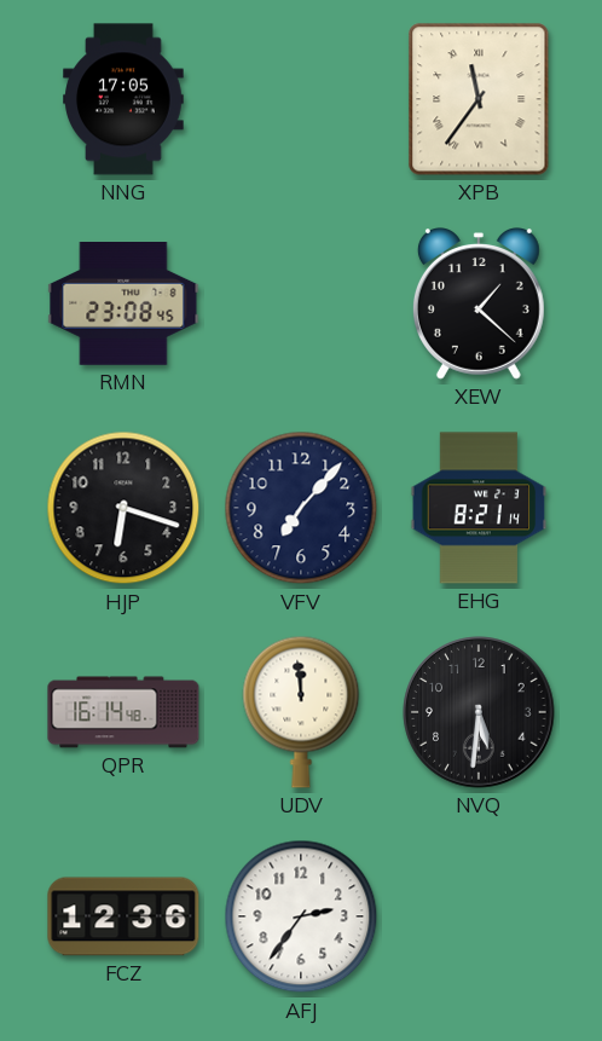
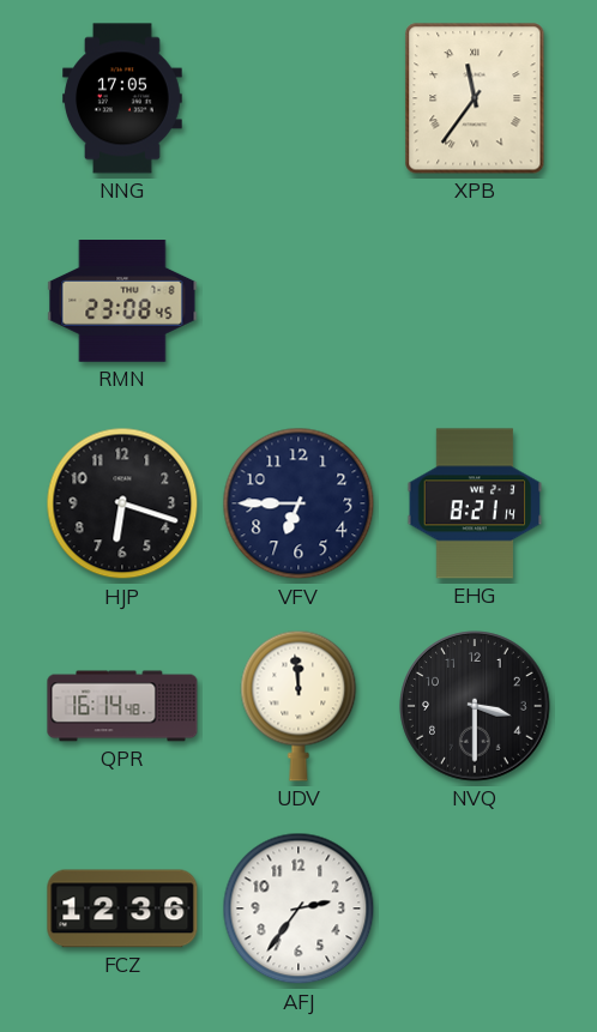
XEW: 1:22 -> none
VFV: 7:07 -> 6:45
NVQ: 5:31 -> 3:30
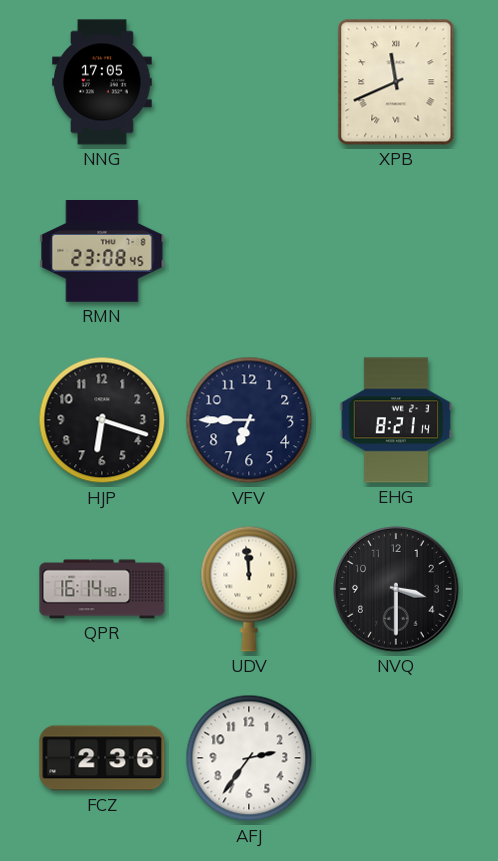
XPB: 11:36 -> 11:41
FCZ: 12:36 -> 2:36
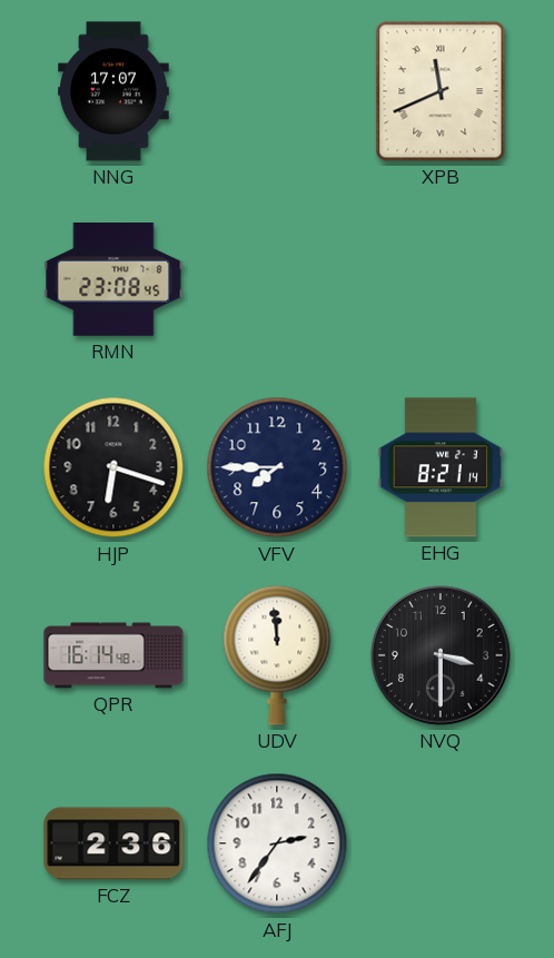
NNG: 17:05 -> 17:07
VFV: 6:45 -> 7:45
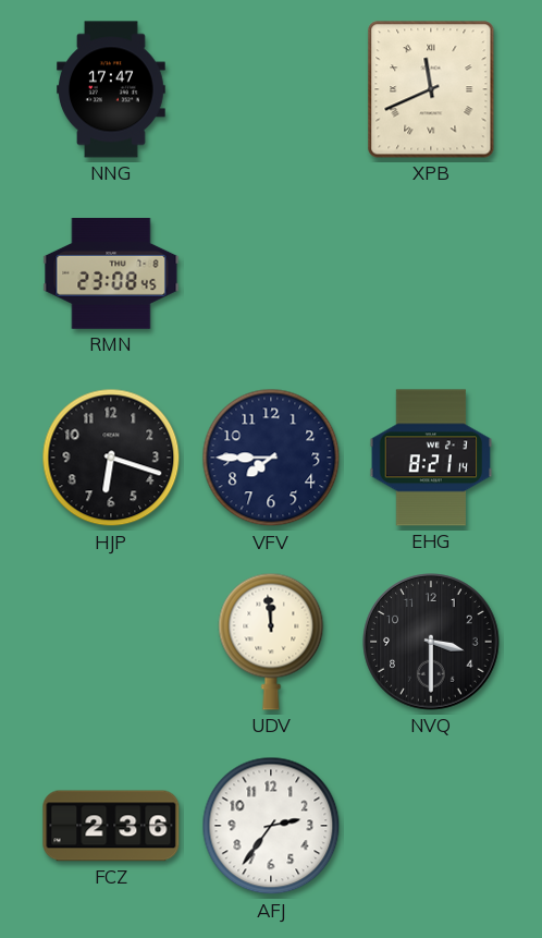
NNG: 17:07 -> 17:47
QPR: 16:14 -> none
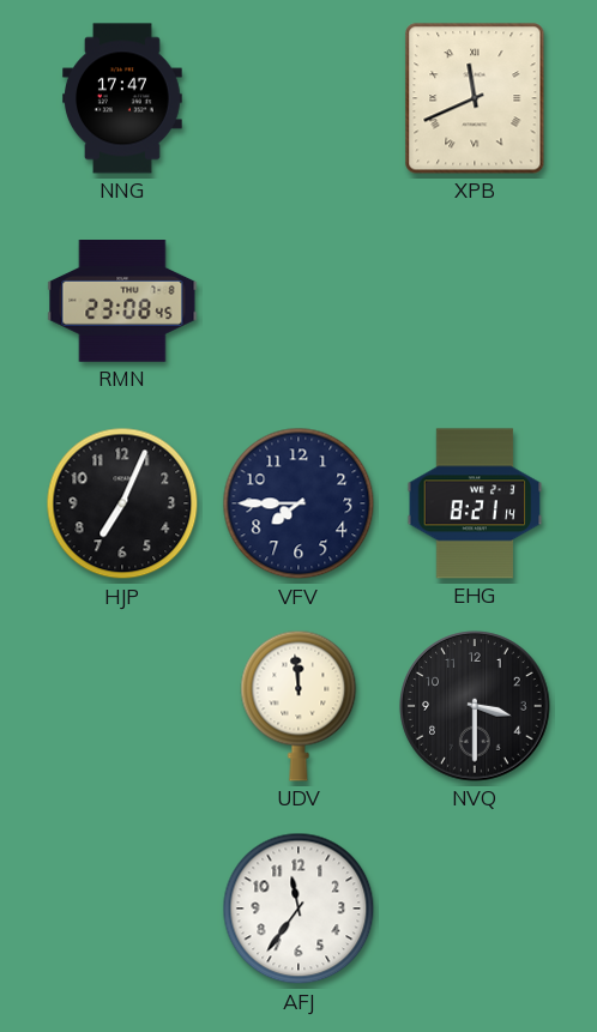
HJP: 6:18 -> 7:04
FCZ: 2:36 -> none
AFJ: 2:36 -> 11:36
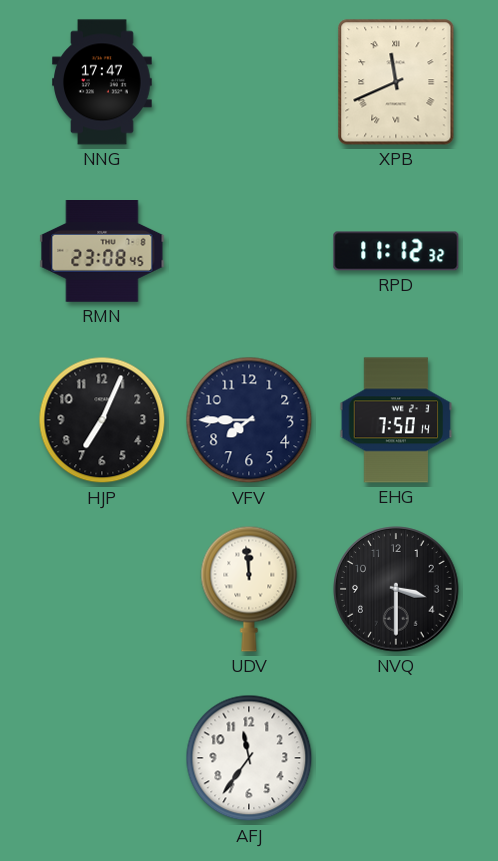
RPD: none -> 11:12
EHG: 8:21 -> 7:50
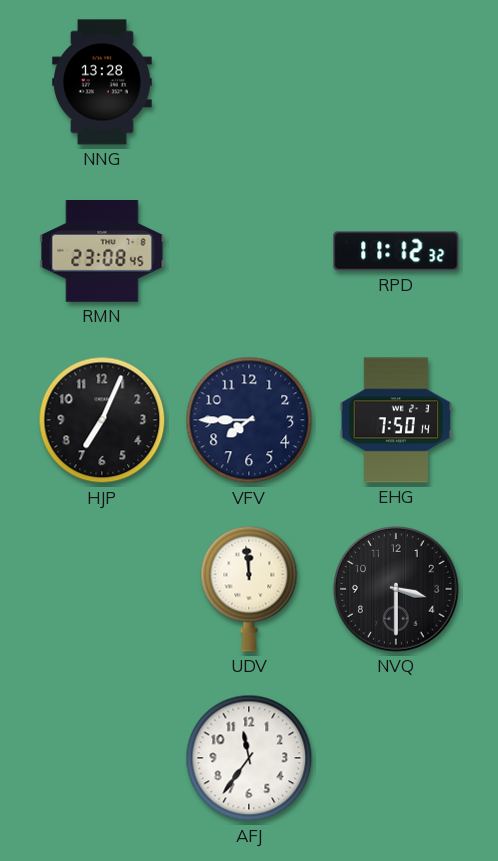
NNG: 17:47 -> 13:28
XPB: 11:41 -> none
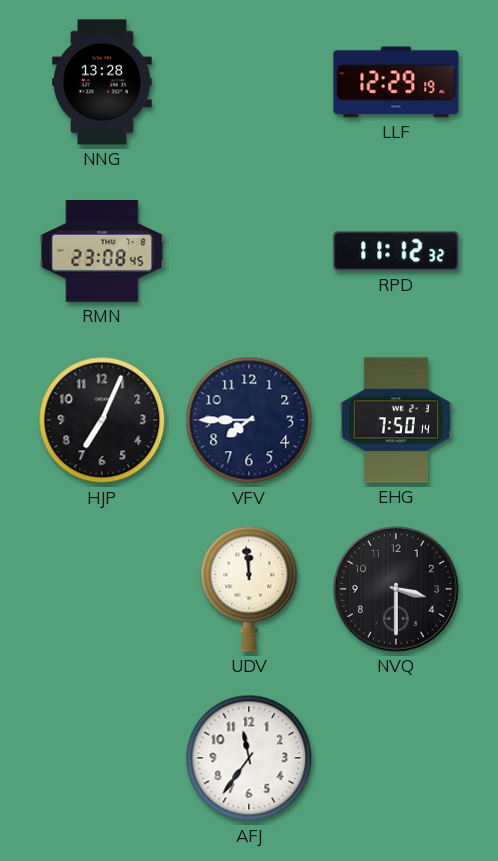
LLF: none -> 12:29
